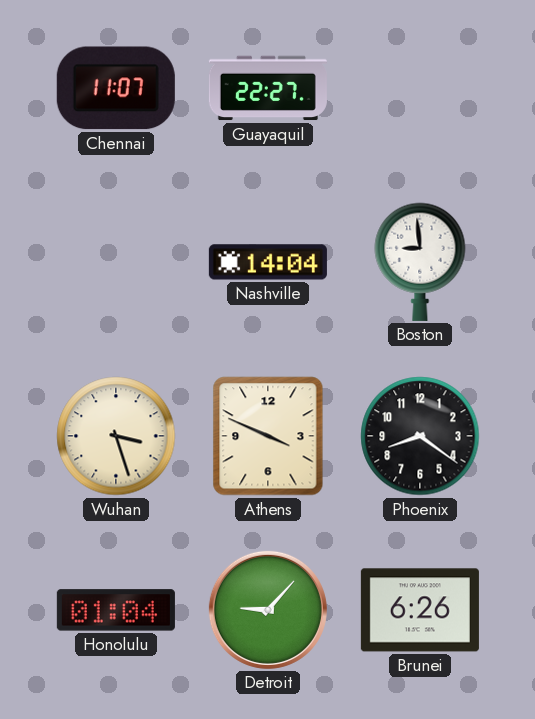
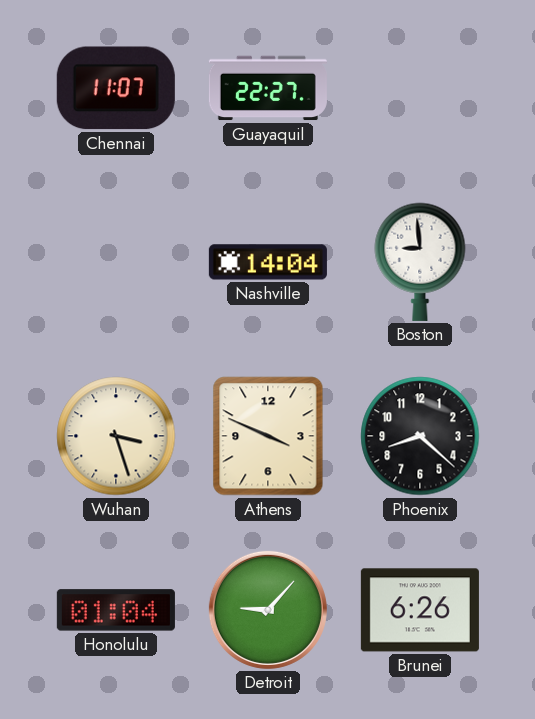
Phoenix: 8:21 -> 8:22
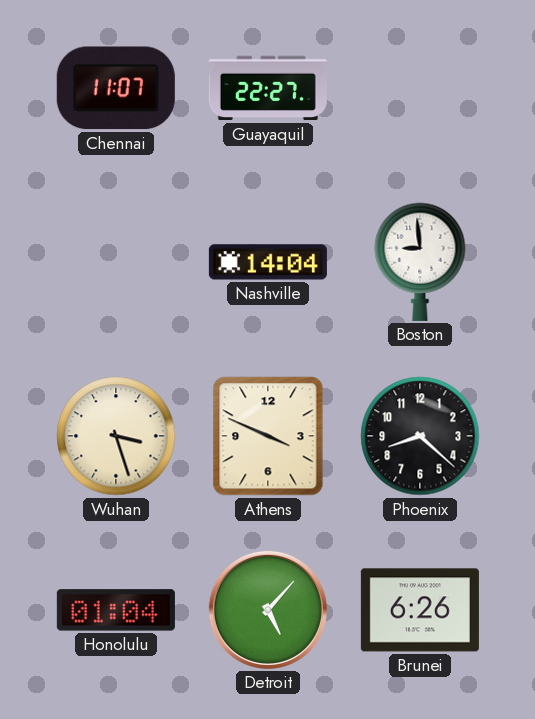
Detroit: 9:07 -> 5:07
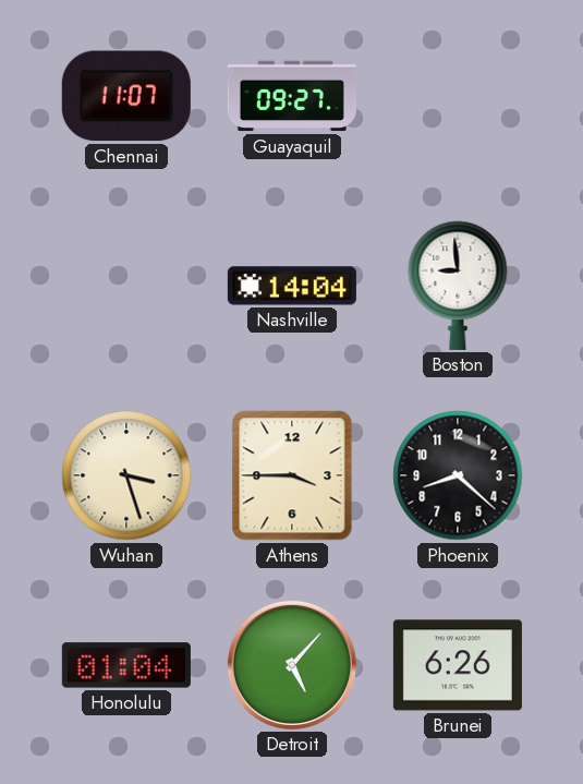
Guayaquil: 22:27 -> 09:27
Athens: 3:49 -> 3:45
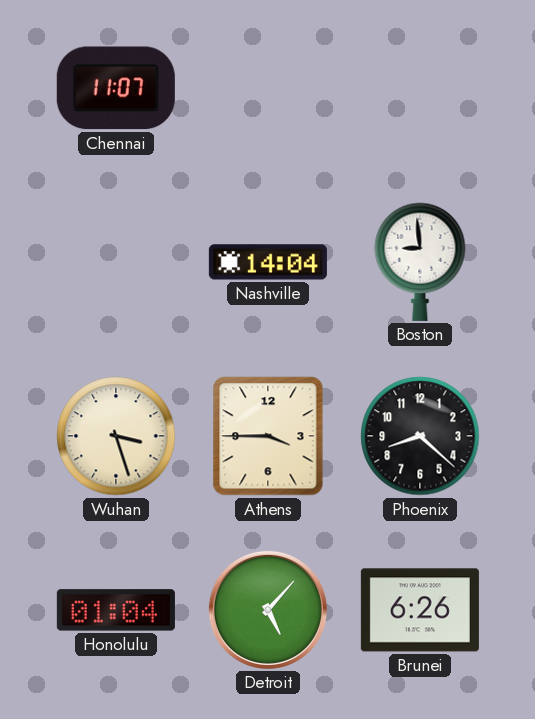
Guayaquil: 09:27 -> none
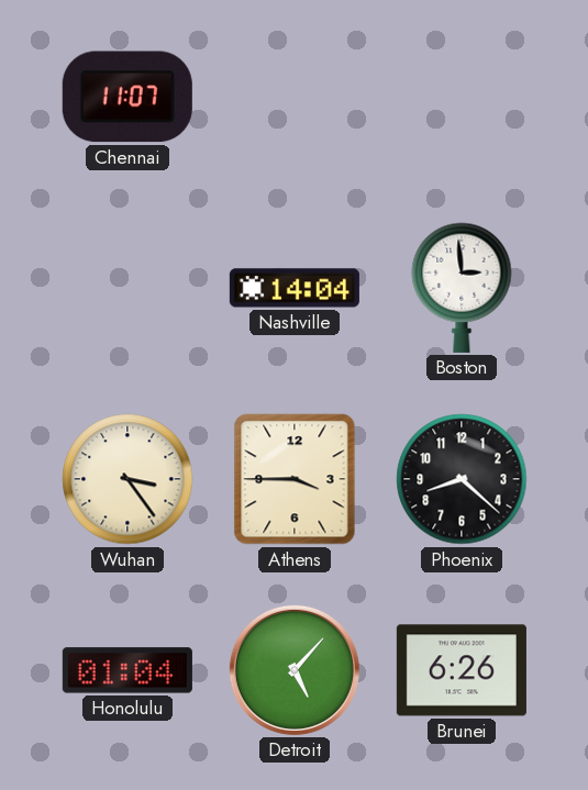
Boston: 8:59 -> 2:59
Wuhan: 3:27 -> 3:24
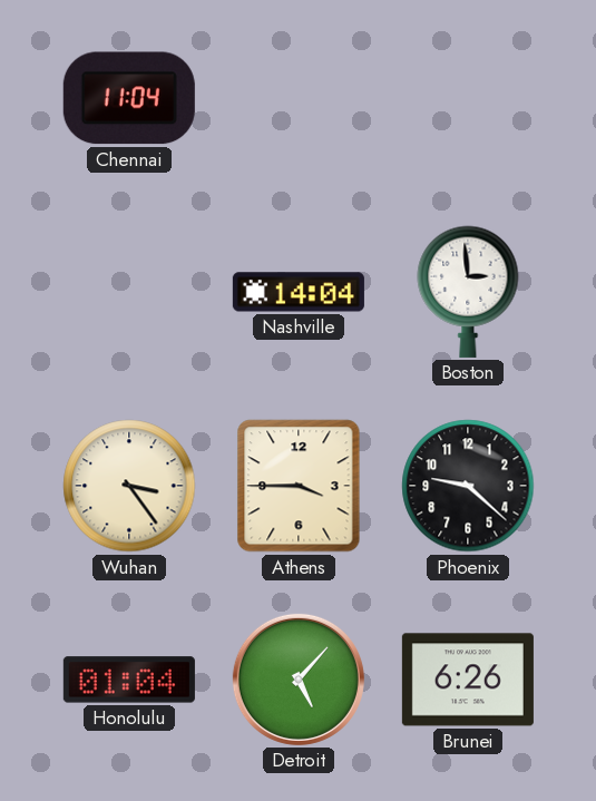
Chennai: 11:07 -> 11:04
Phoenix: 8:22 -> 9:22
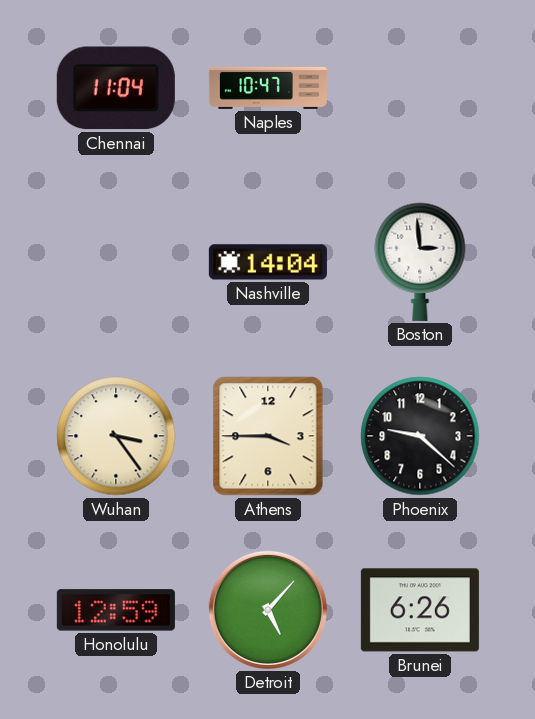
Naples: none -> 10:47
Honolulu: 01:04 -> 12:59
